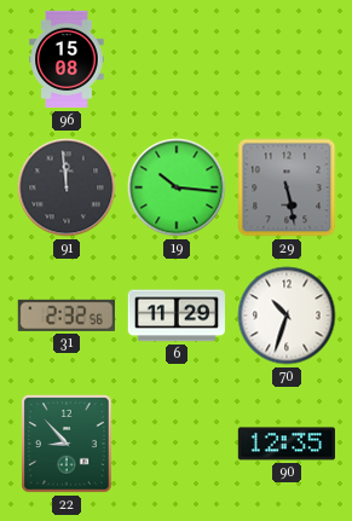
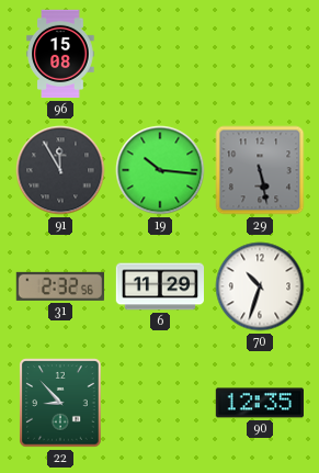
91: 11:59 -> 11:55
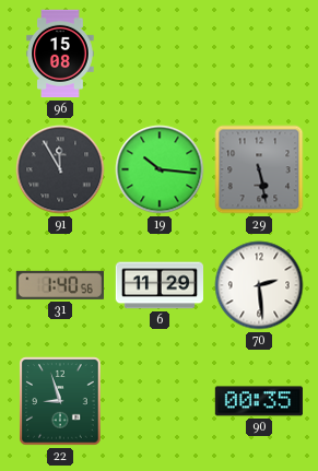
31: 2:32 -> 1:40
70: 10:33 -> 2:29
22: 8:53 -> 8:57
90: 12:35 -> 00:35
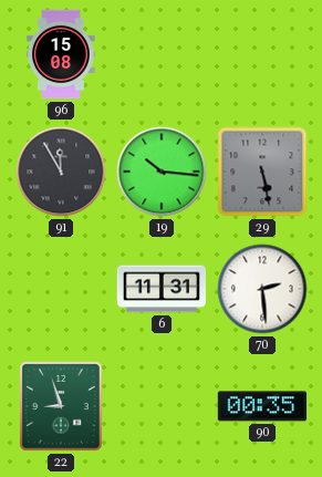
31: 1:40 -> none
6: 11:29 -> 11:31
